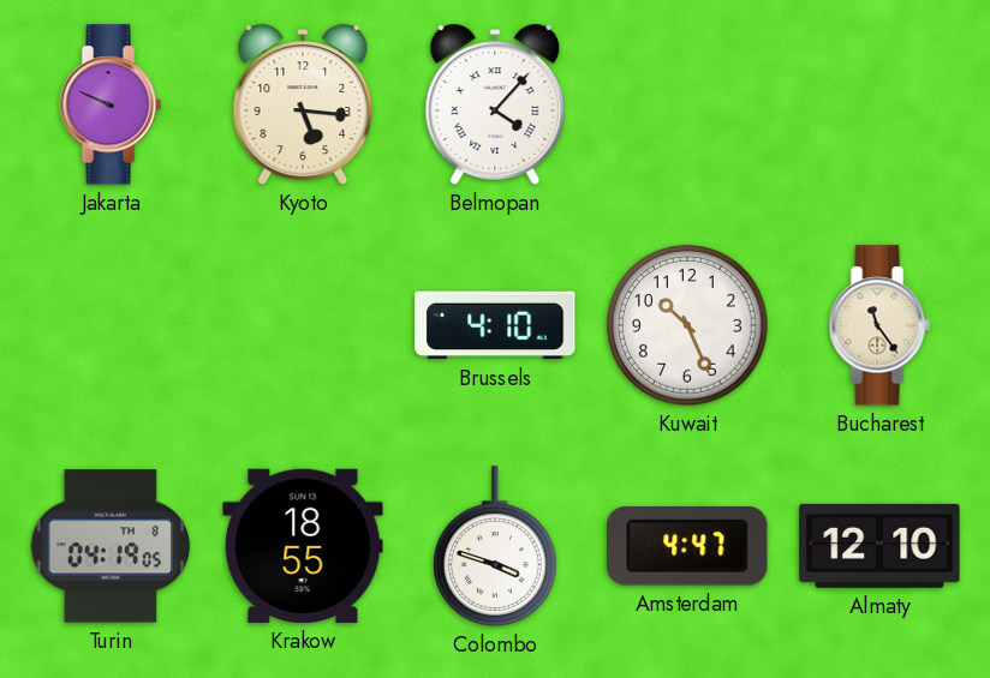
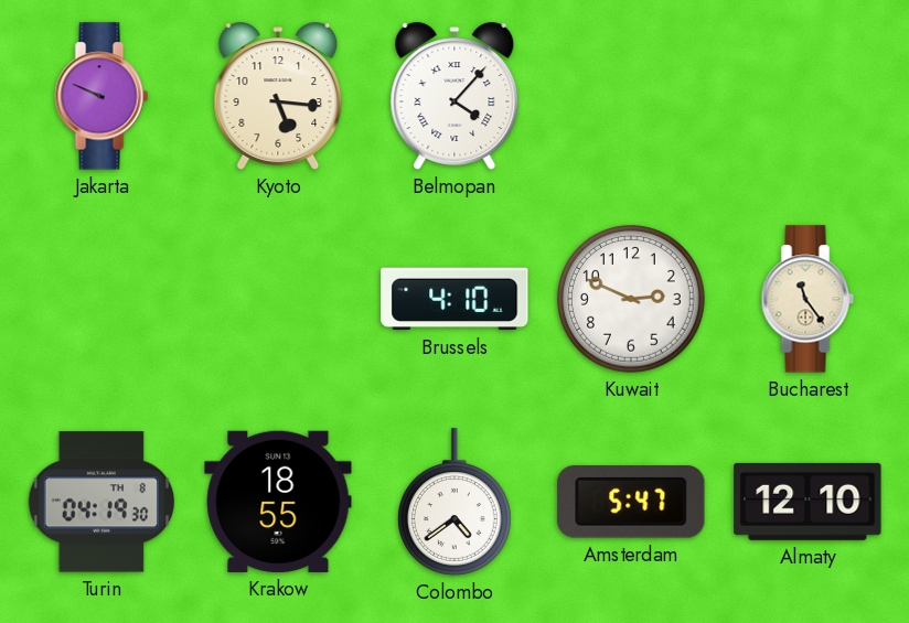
Kuwait: 10:26 -> 2:49
Turin: 04:19:05 -> 04:19:30
Colombo: 3:48 -> 4:39
Amsterdam: 4:47 -> 5:47
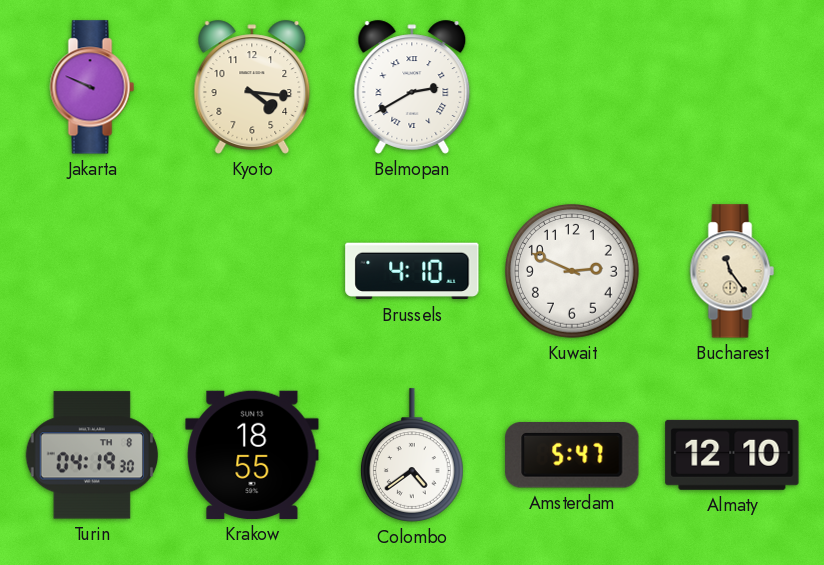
Kyoto: 5:16 -> 4:16
Belmopan: 4:07 -> 2:40
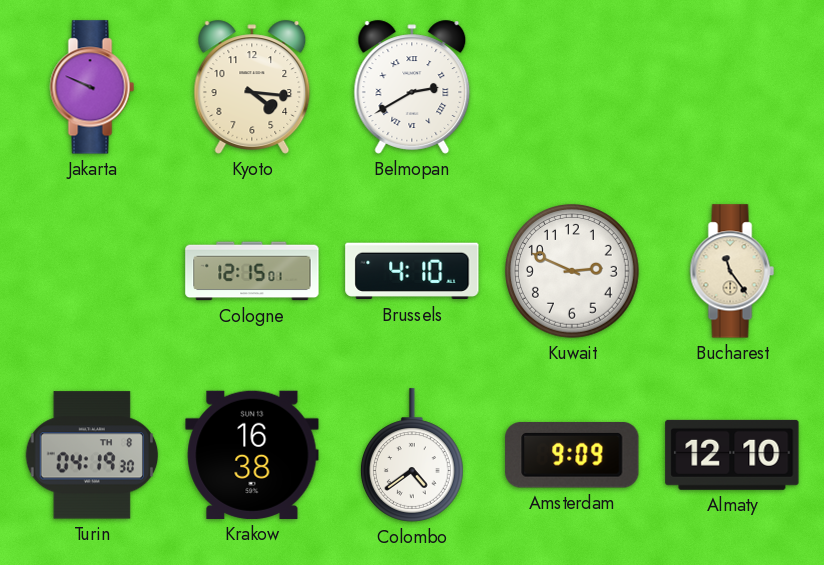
Cologne: none -> 12:15
Krakow: 18:55 -> 16:38
Amsterdam: 5:47 -> 9:09
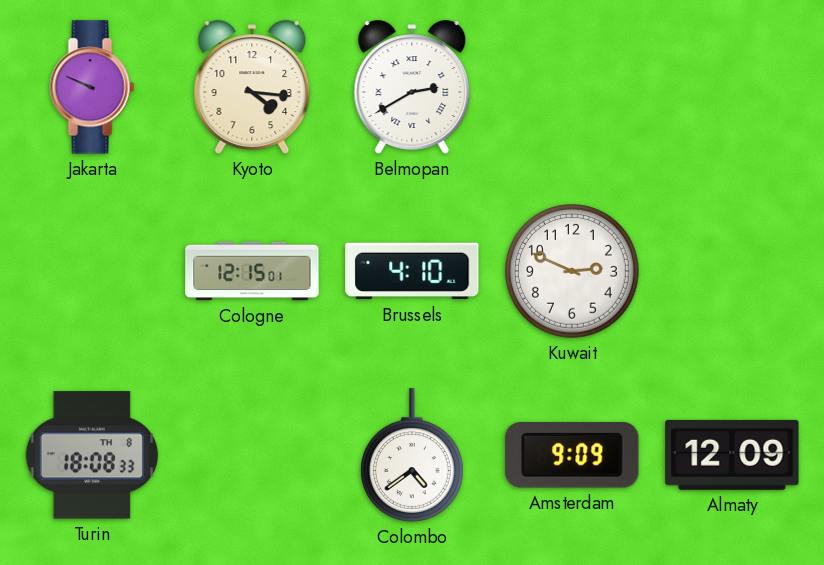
Bucharest: 11:24 -> none
Turin: 04:19 -> 18:08
Krakow: 16:38 -> none
Almaty: 12:10 -> 12:09
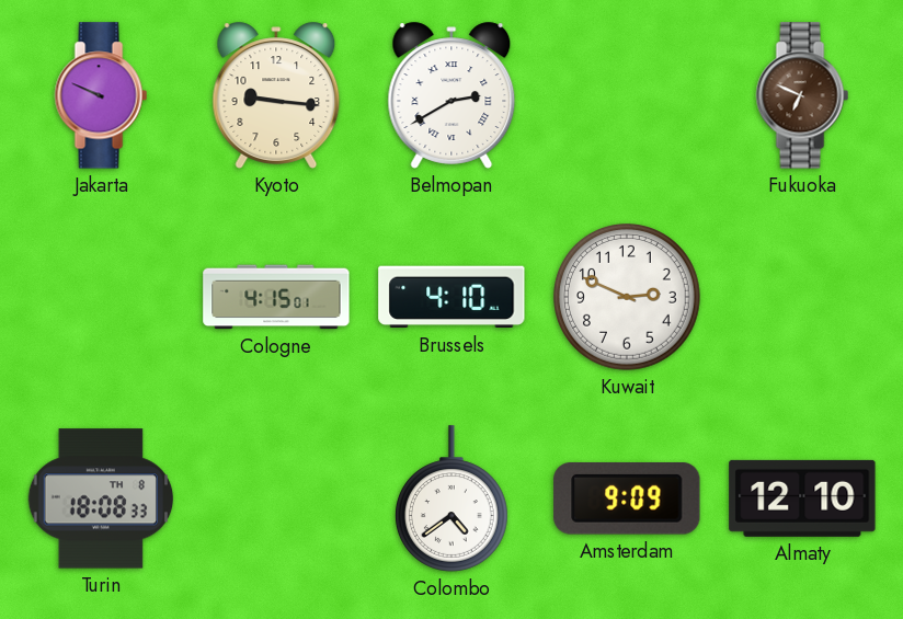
Kyoto: 4:16 -> 9:16
Fukuoka: none -> 6:49
Cologne: 12:15 -> 4:15
Almaty: 12:09 -> 12:10
